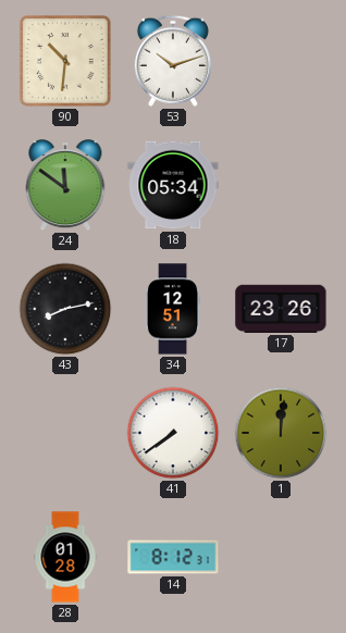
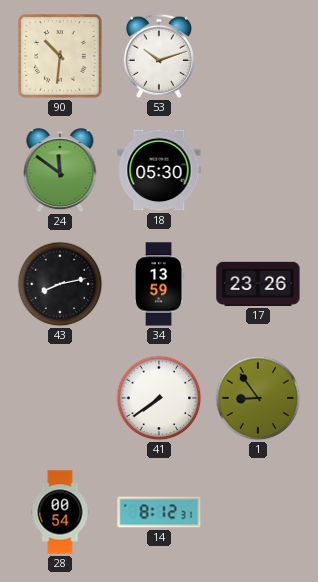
18: 05:34 -> 05:30
34: 12:51 -> 13:59
1: 12:01 -> 8:54
28: 01:28 -> 00:54
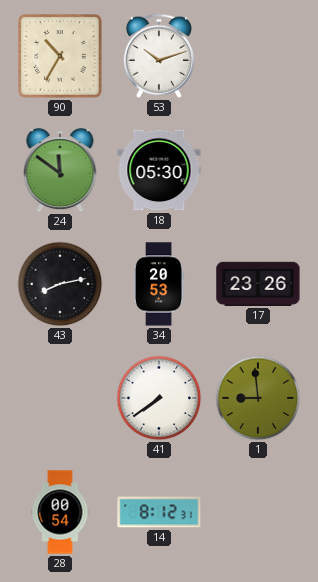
90: 10:31 -> 10:35
34: 13:59 -> 20:53
1: 8:54 -> 8:59
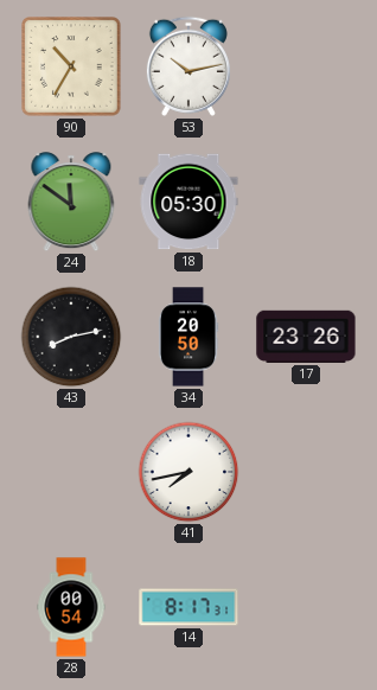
53: 10:12 -> 10:13
34: 20:53 -> 20:50
41: 7:39 -> 7:43
1: 8:59 -> none
14: 8:12 -> 8:17
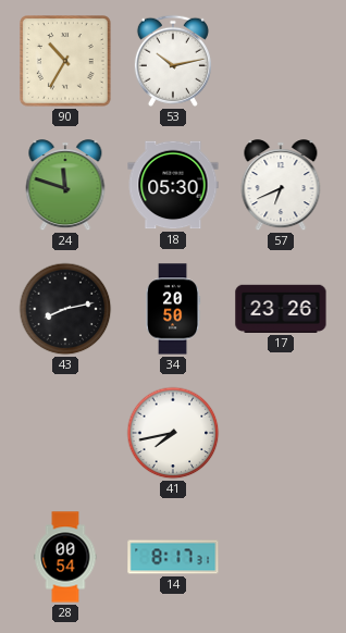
24: 11:51 -> 11:48
57: none -> 6:41
